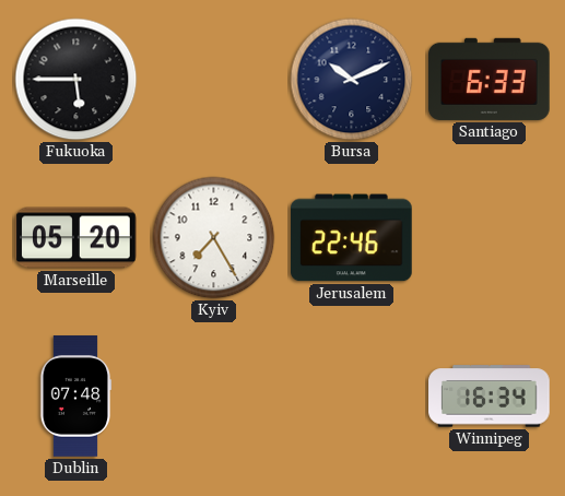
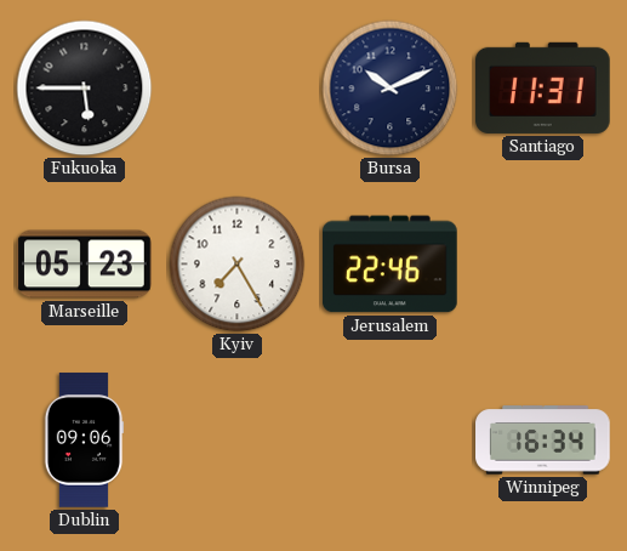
Santiago: 6:33 -> 11:31
Marseille: 05:20 -> 05:23
Dublin: 07:48 -> 09:06
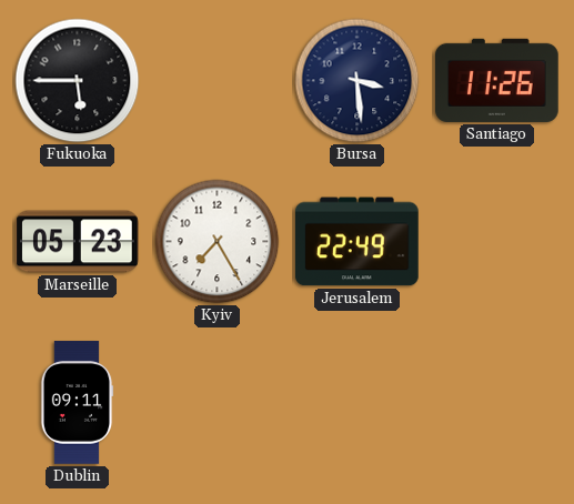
Bursa: 10:11 -> 3:29
Santiago: 11:31 -> 11:26
Jerusalem: 22:46 -> 22:49
Dublin: 09:06 -> 09:11
Winnipeg: 16:34 -> none
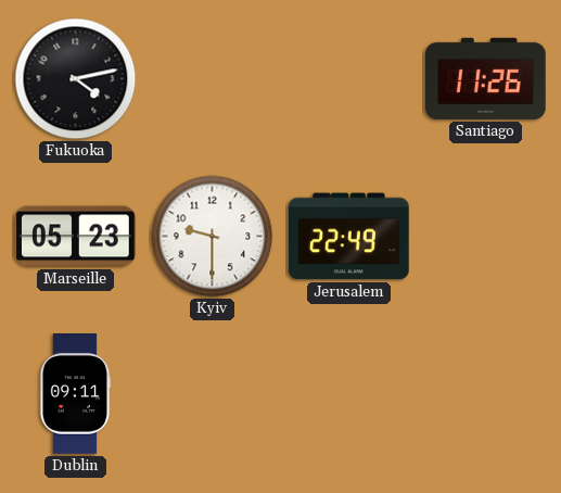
Fukuoka: 5:45 -> 4:13
Bursa: 3:29 -> none
Kyiv: 7:25 -> 9:30
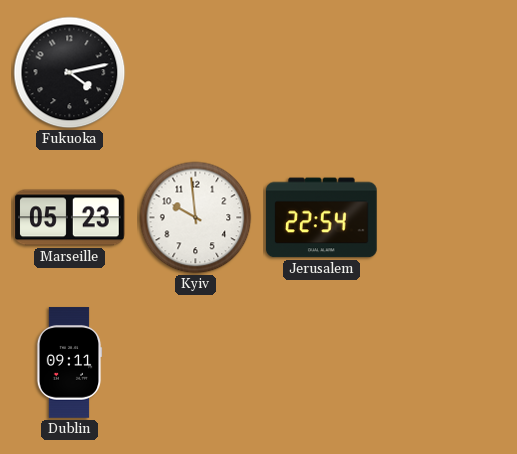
Santiago: 11:26 -> none
Kyiv: 9:30 -> 9:59
Jerusalem: 22:49 -> 22:54
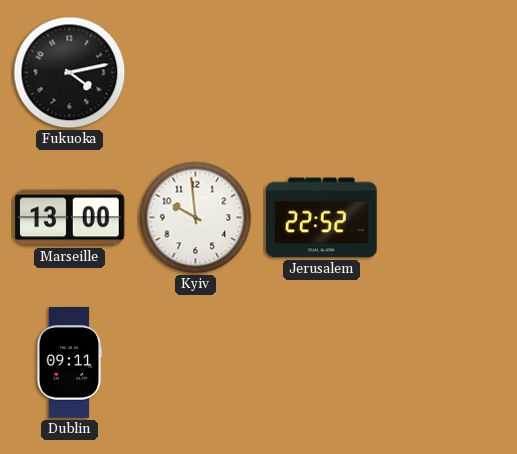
Marseille: 05:23 -> 13:00
Jerusalem: 22:54 -> 22:52
